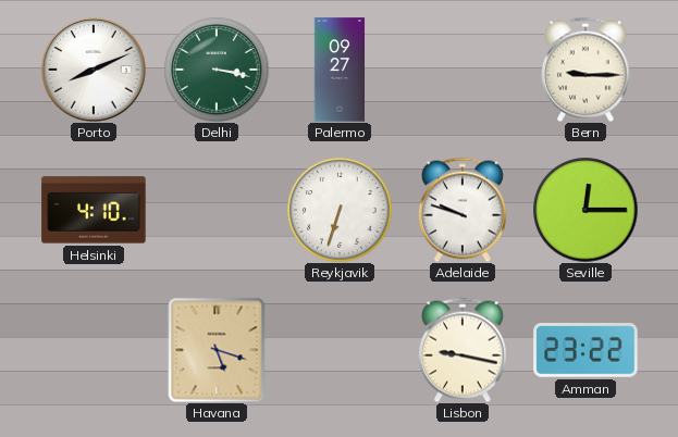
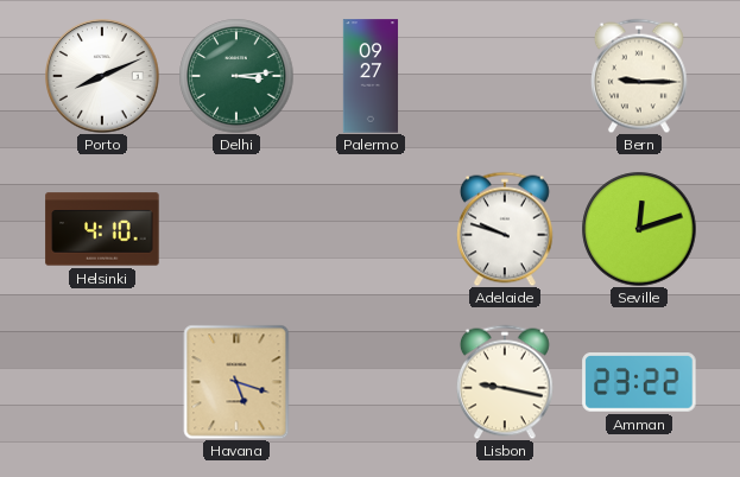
Delhi: 3:17 -> 3:14
Reykjavik: 6:33 -> none
Seville: 12:15 -> 12:12
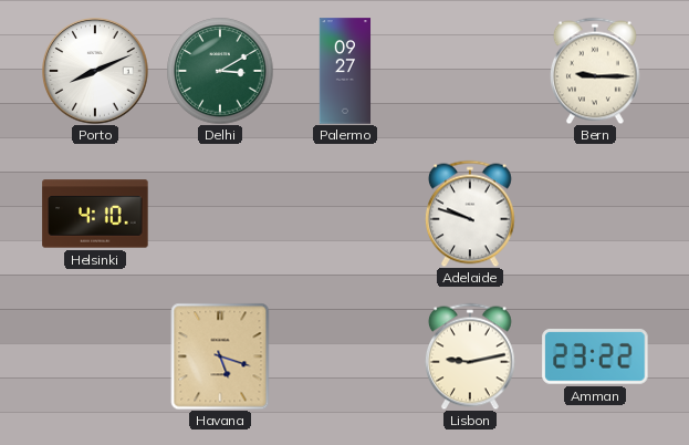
Delhi: 3:14 -> 3:10
Seville: 12:12 -> none
Lisbon: 9:17 -> 9:13
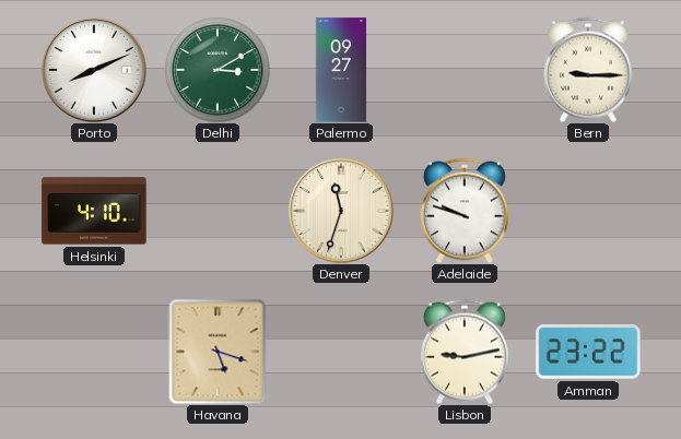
Denver: none -> 11:33
